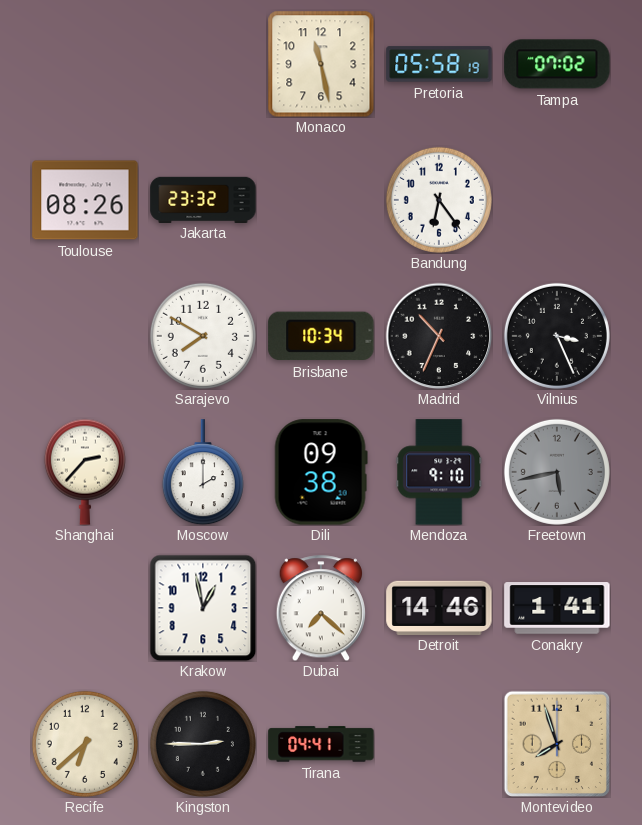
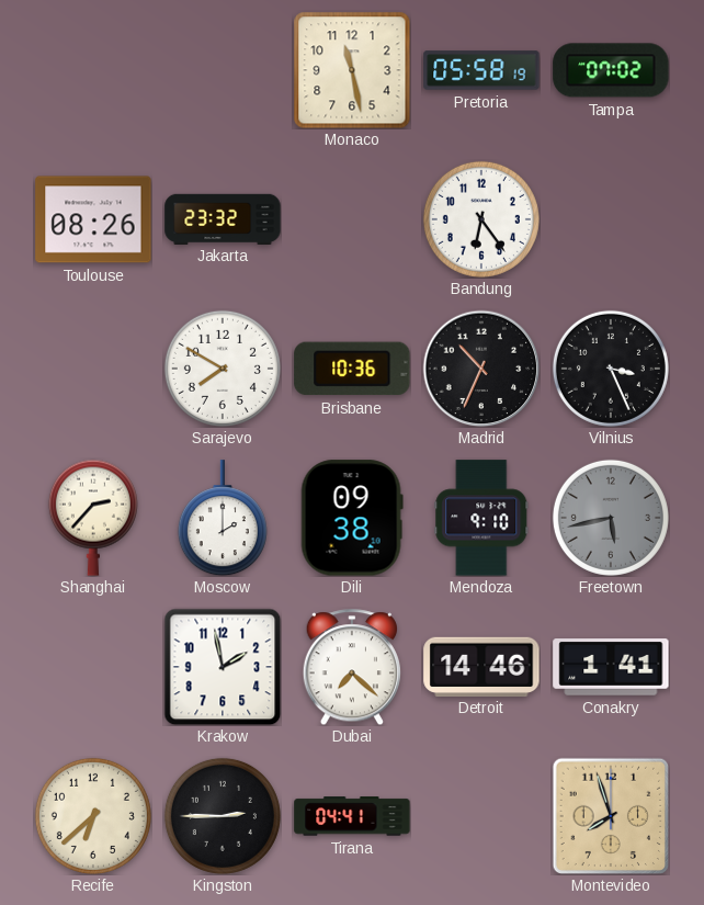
Brisbane: 10:34 -> 10:36
Krakow: 12:58 -> 1:58
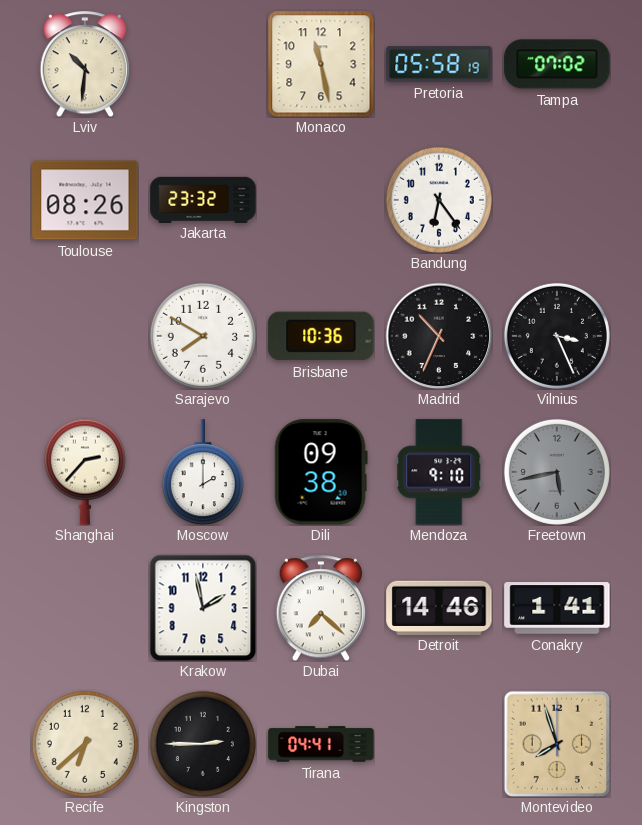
Lviv: none -> 10:31
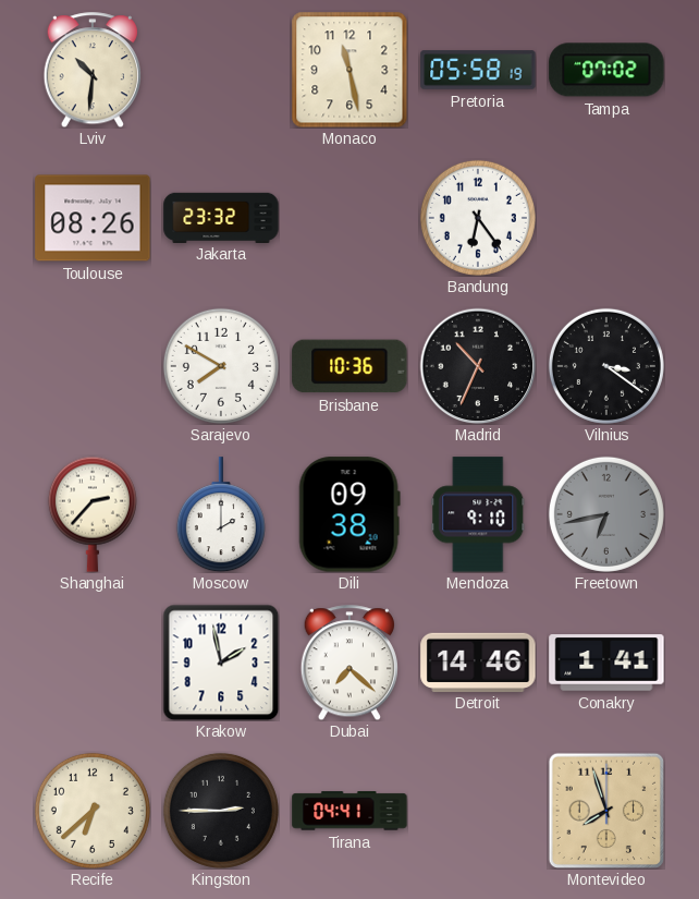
Vilnius: 3:26 -> 3:21
Freetown: 5:43 -> 6:43
